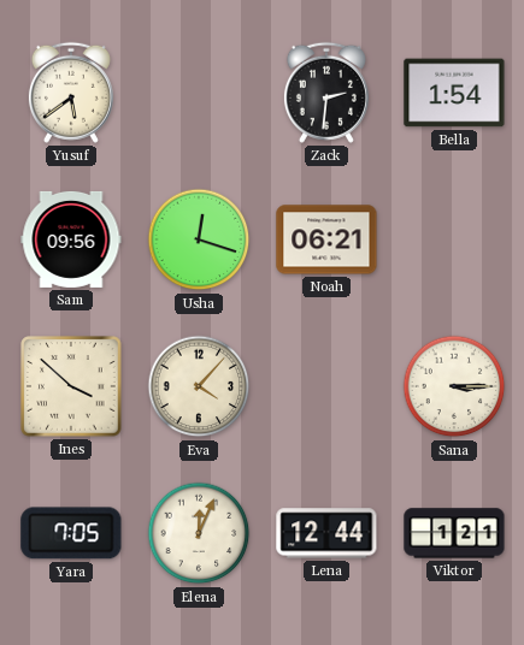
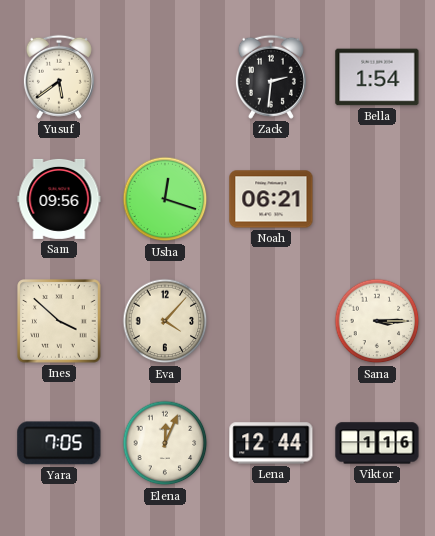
Viktor: 1:21 -> 1:16
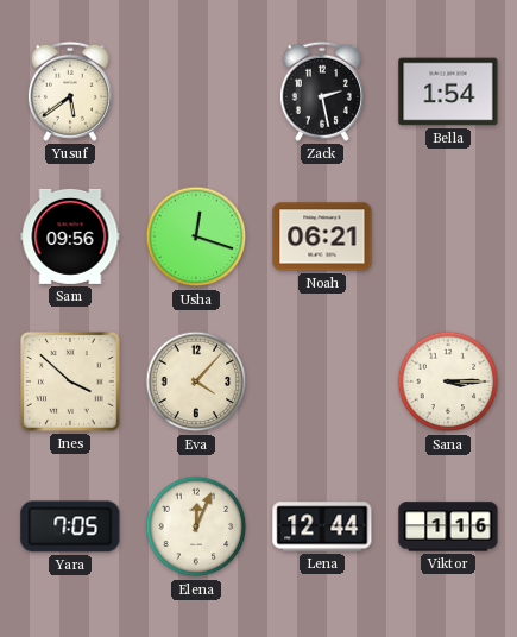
Zack: 2:31 -> 2:28
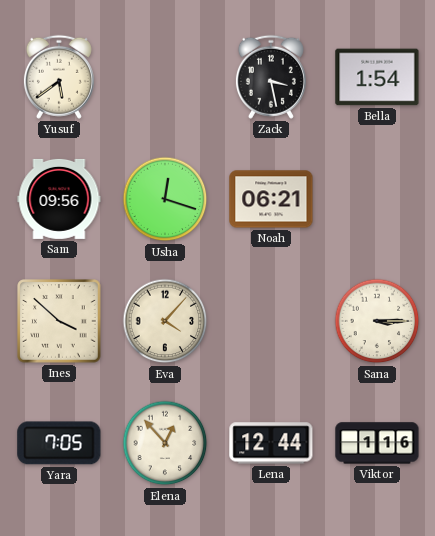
Zack: 2:28 -> 3:28
Elena: 12:04 -> 12:53
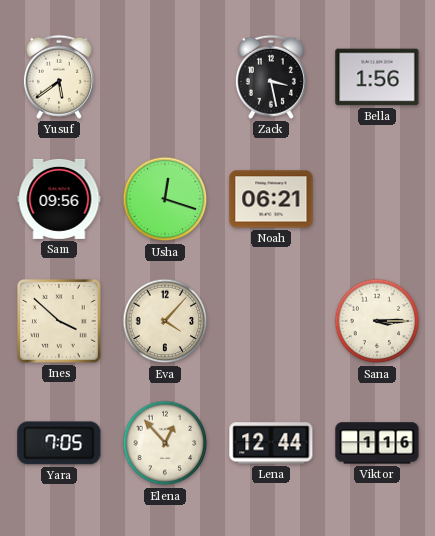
Bella: 1:54 -> 1:56
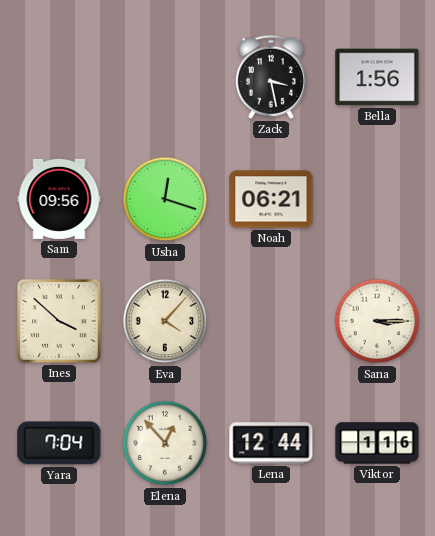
Yusuf: 5:39 -> none
Yara: 7:05 -> 7:04
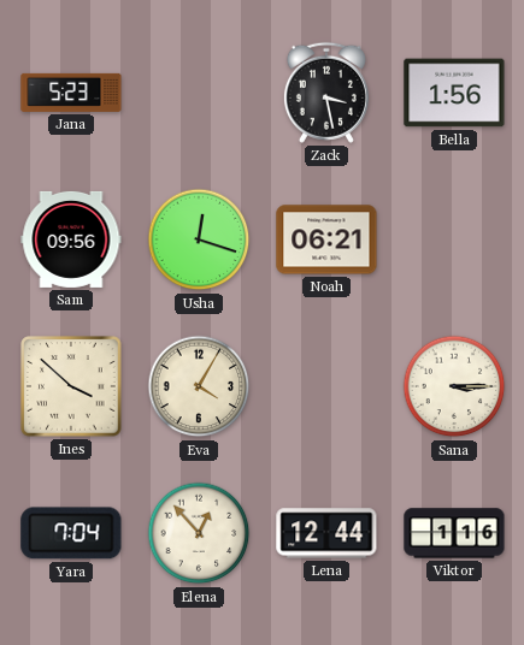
Jana: none -> 5:23
Eva: 4:07 -> 4:05
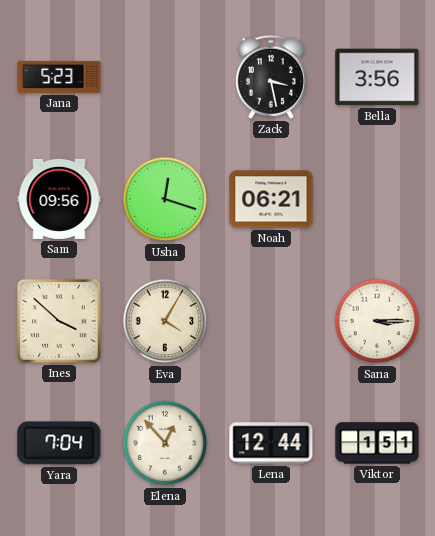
Bella: 1:56 -> 3:56
Viktor: 1:16 -> 1:51
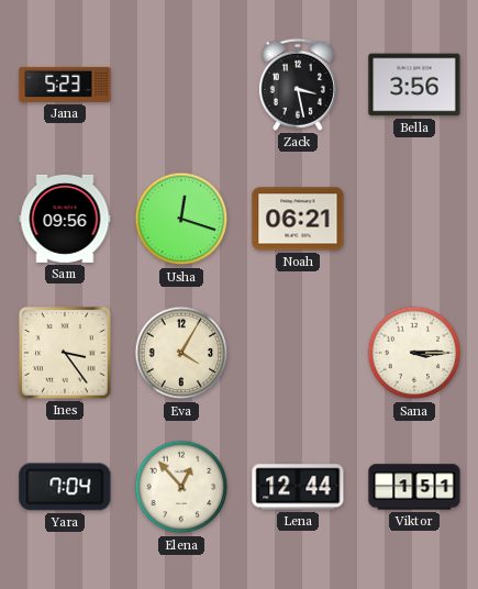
Ines: 3:52 -> 3:24
